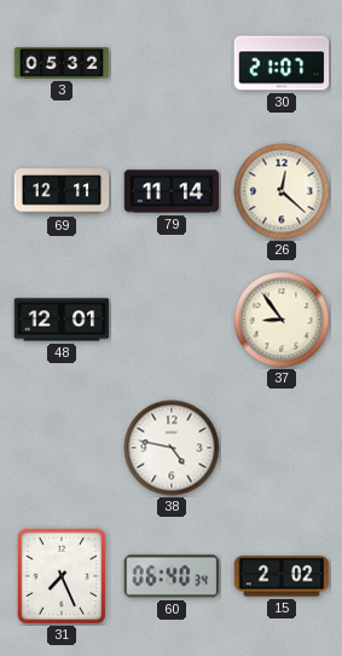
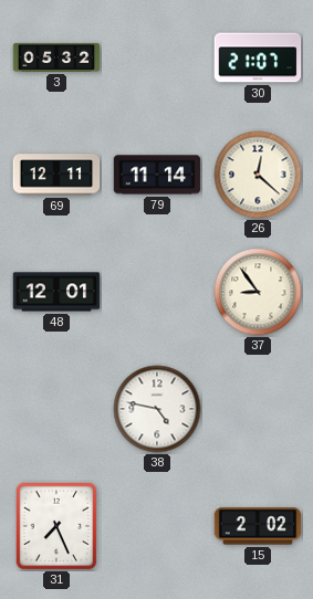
60: 06:40 -> none
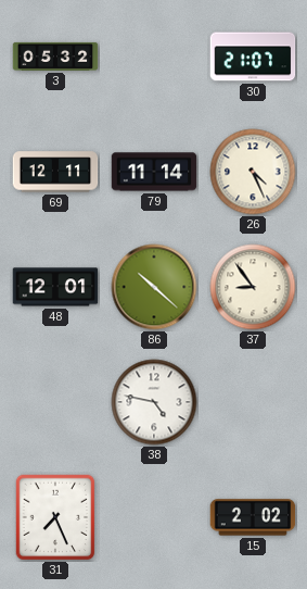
26: 12:22 -> 4:26
86: none -> 10:22
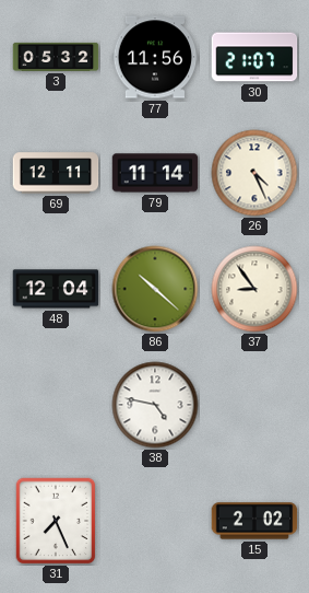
77: none -> 11:56
48: 12:01 -> 12:04
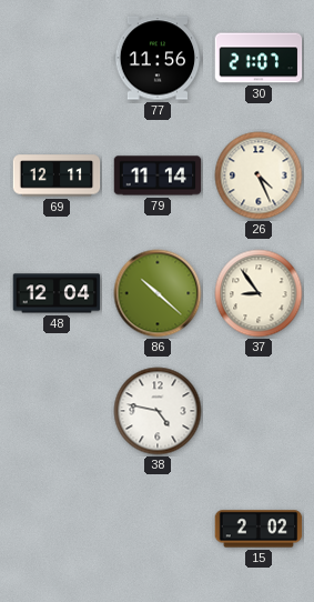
3: 05:32 -> none
31: 7:26 -> none
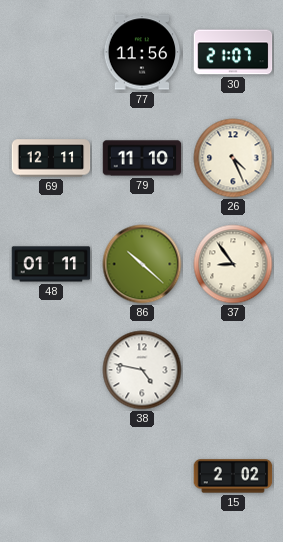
79: 11:14 -> 11:10
48: 12:04 -> 01:11
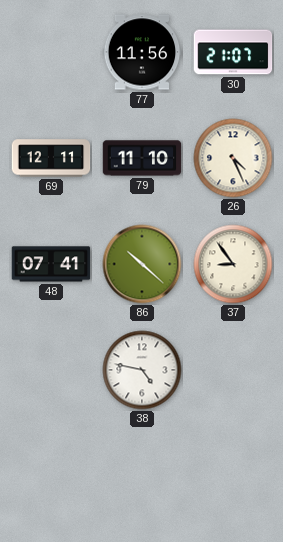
48: 01:11 -> 07:41
15: 2:02 -> none
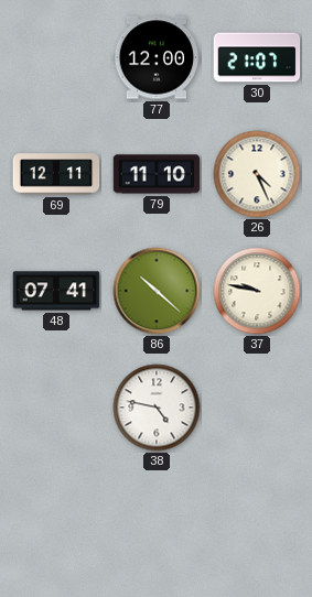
77: 11:56 -> 12:00
37: 8:54 -> 9:47
